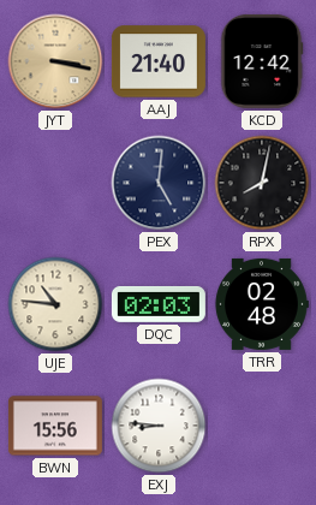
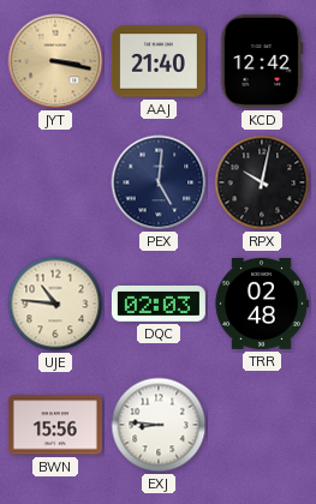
RPX: 8:02 -> 10:02
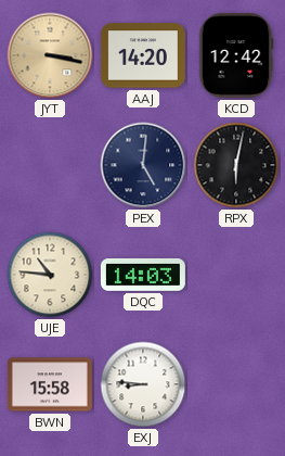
AAJ: 21:40 -> 14:20
RPX: 10:02 -> 6:02
DQC: 02:03 -> 14:03
TRR: 02:48 -> none
BWN: 15:56 -> 15:58
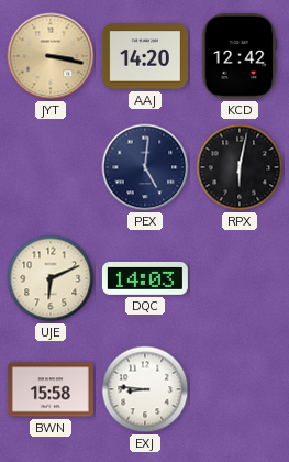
UJE: 10:46 -> 6:11
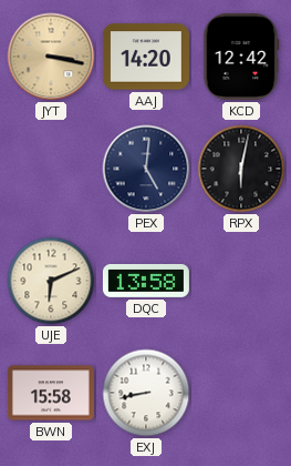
DQC: 14:03 -> 13:58
EXJ: 8:46 -> 8:43
